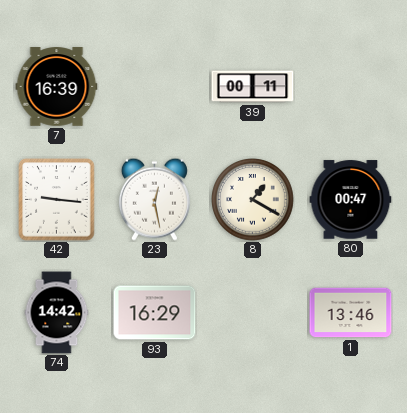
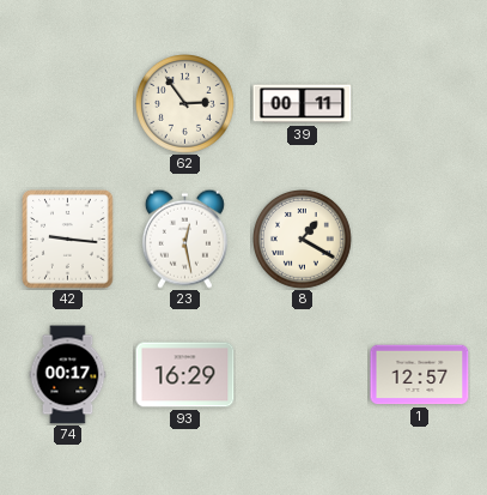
7: 16:39 -> none
62: none -> 2:54
80: 00:47 -> none
74: 14:42 -> 00:17
1: 13:46 -> 12:57
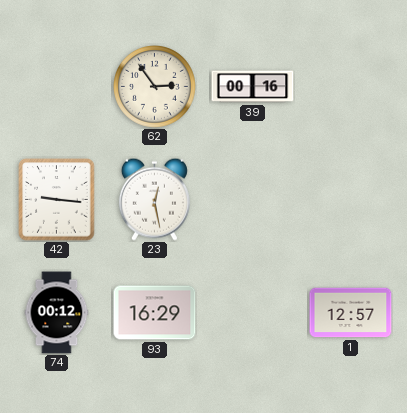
39: 00:11 -> 00:16
8: 1:20 -> none
74: 00:17 -> 00:12
